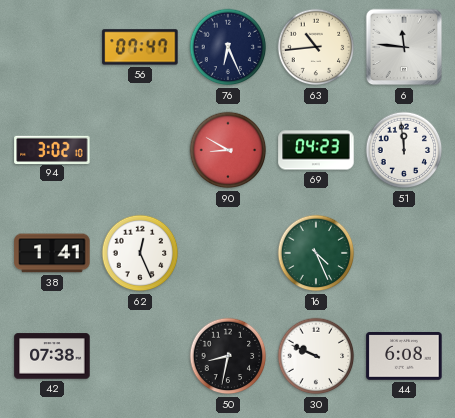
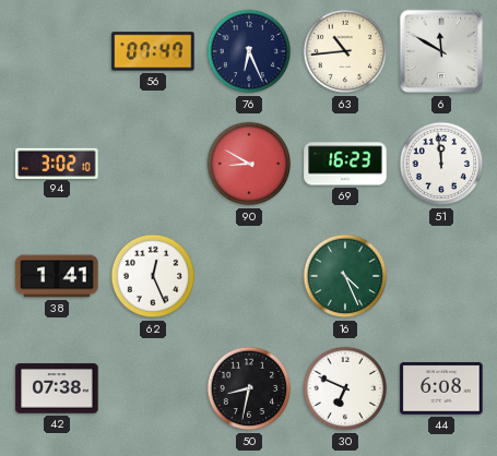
6: 11:46 -> 11:50
69: 04:23 -> 16:23
30: 9:49 -> 6:49
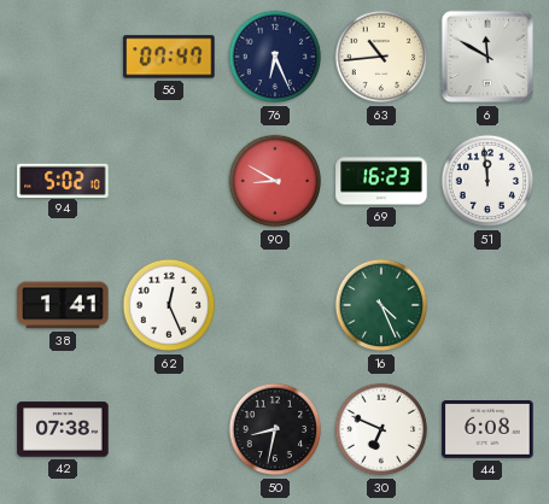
94: 3:02 -> 5:02
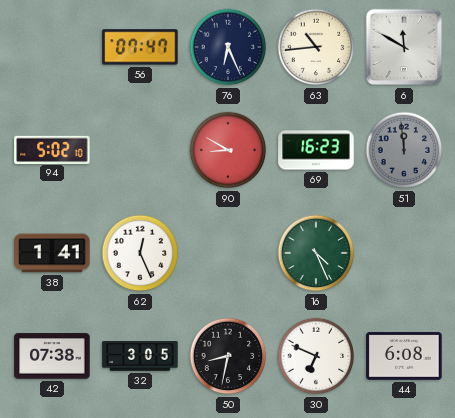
51 dial: white -> grey
32: none -> 3:05
